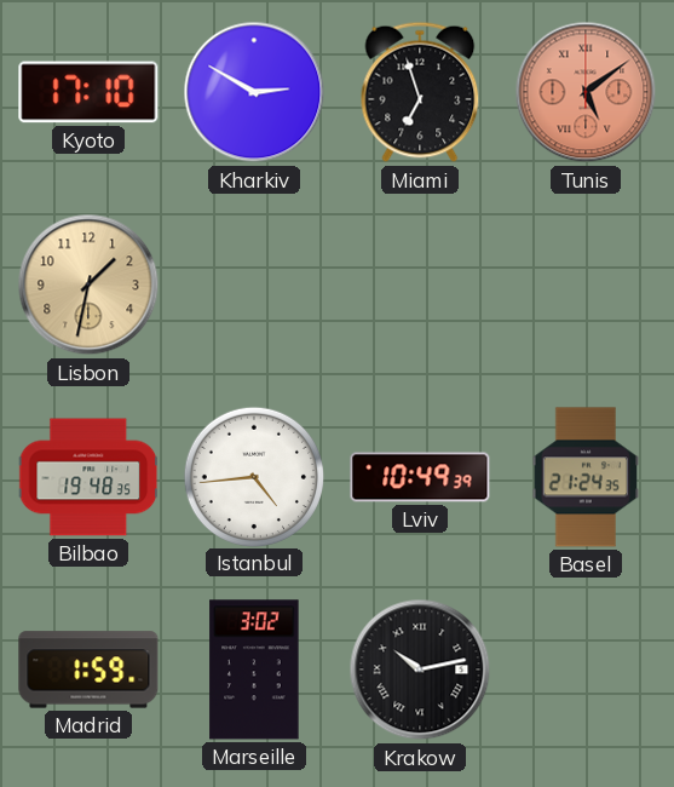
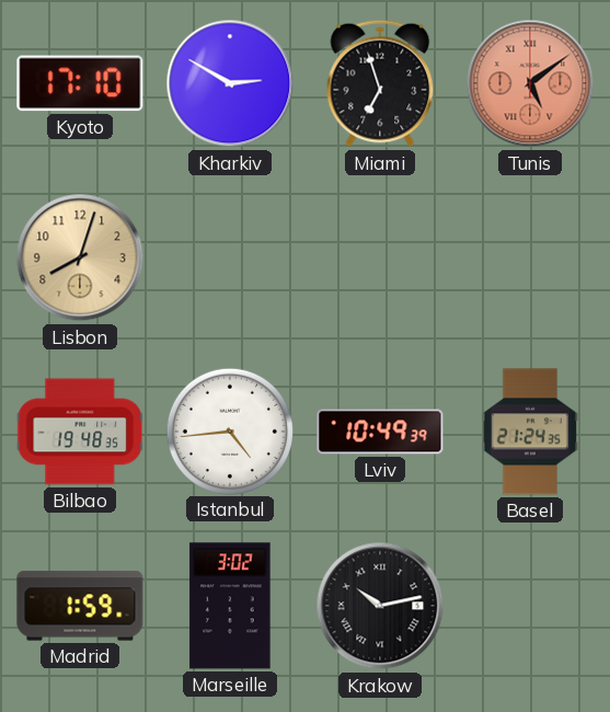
Lisbon: 1:32 -> 8:03
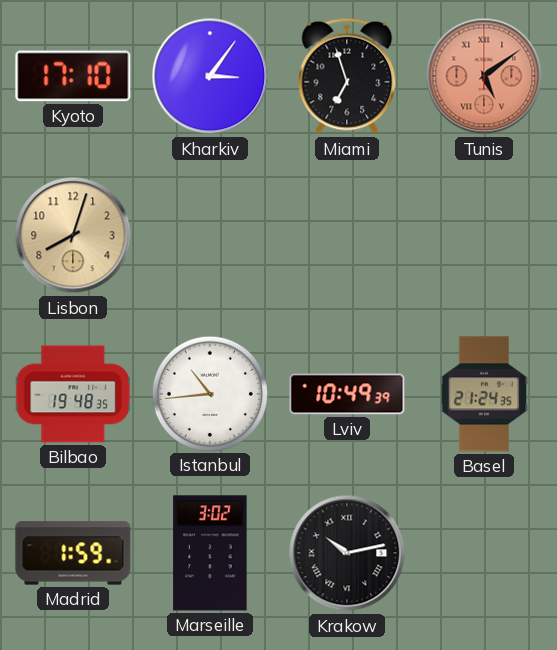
Kharkiv: 2:50 -> 3:06
Istanbul: 4:44 -> 10:44
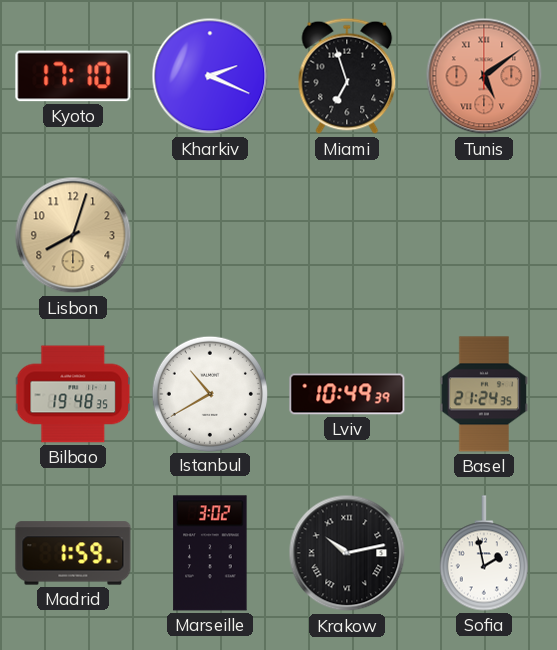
Kharkiv: 3:06 -> 2:19
Istanbul: 10:44 -> 10:40
Sofia: none -> 1:58
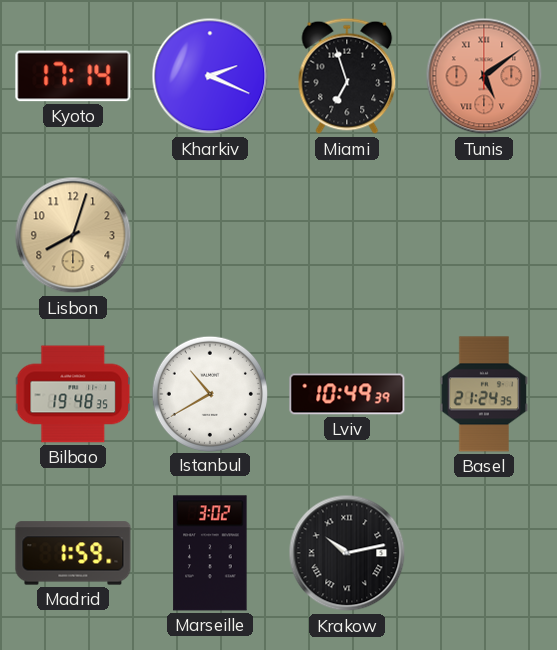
Kyoto: 17:10 -> 17:14
Sofia: 1:58 -> none
